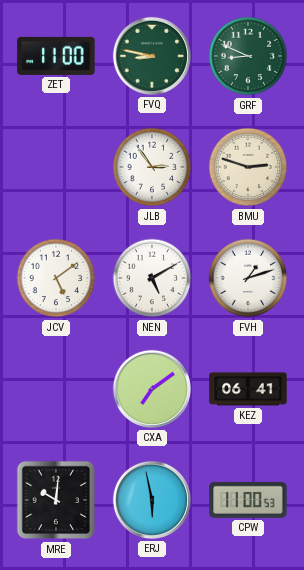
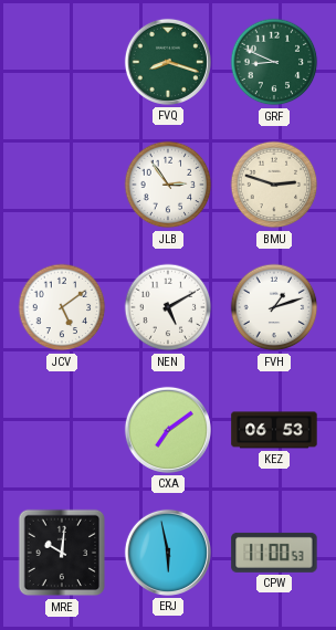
ZET: 11:00 -> none
FVQ: 8:47 -> 8:18
KEZ: 06:41 -> 06:53
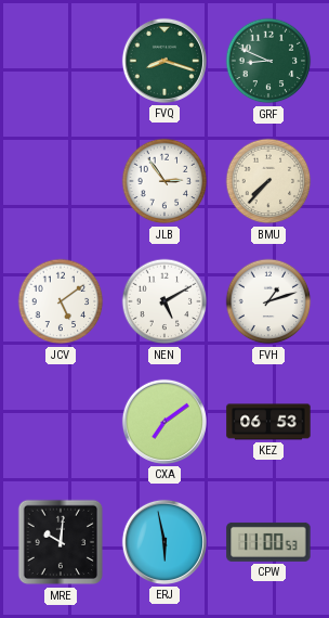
BMU: 2:48 -> 7:37
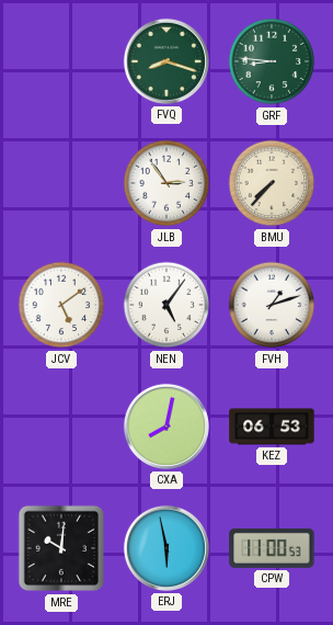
GRF: 8:49 -> 8:46
NEN: 5:10 -> 5:06
CXA: 7:09 -> 8:02
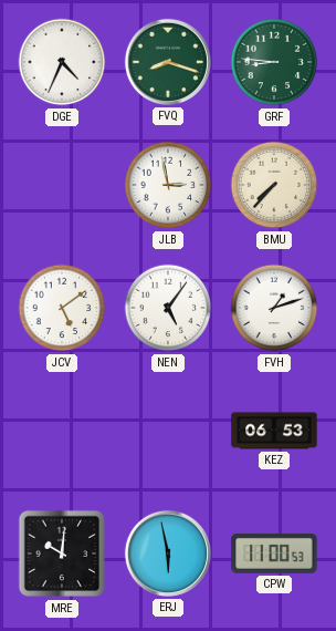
DGE: none -> 4:34
JLB: 2:54 -> 2:58
CXA: 8:02 -> none
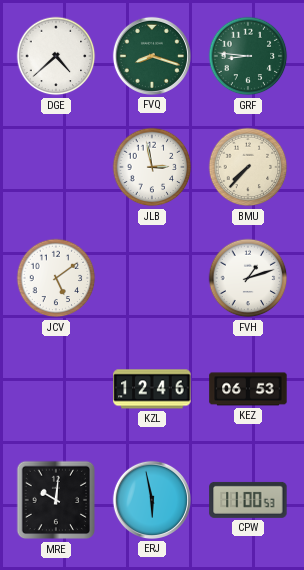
DGE: 4:34 -> 4:38
NEN: 5:06 -> none
KZL: none -> 12:46
